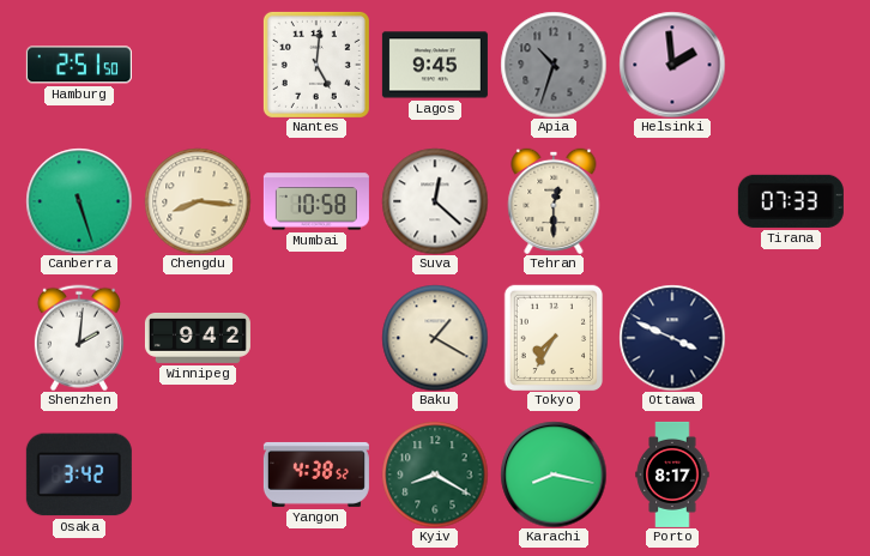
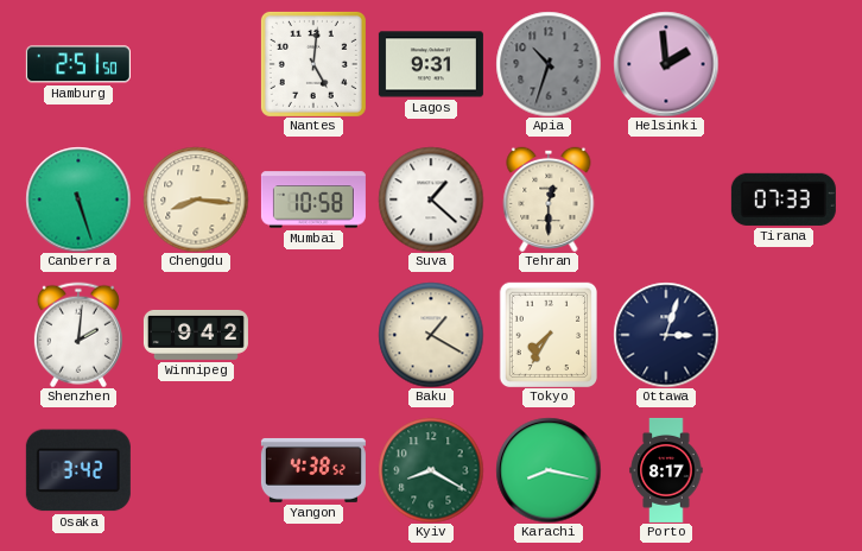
Lagos: 9:45 -> 9:31
Suva: 12:22 -> 1:22
Ottawa: 3:49 -> 3:03
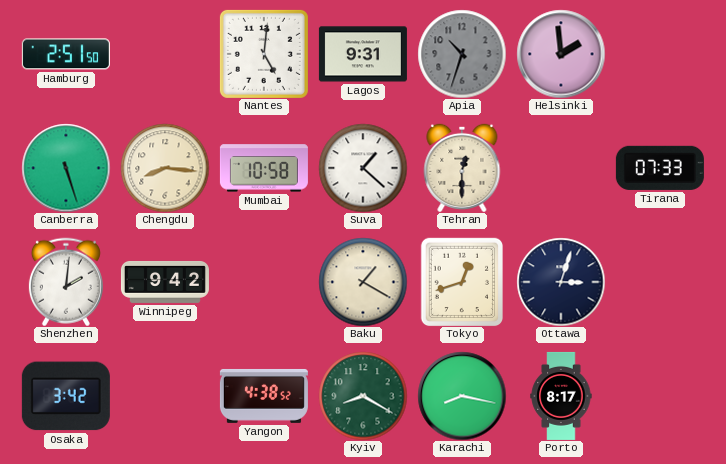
Tokyo: 7:35 -> 12:42
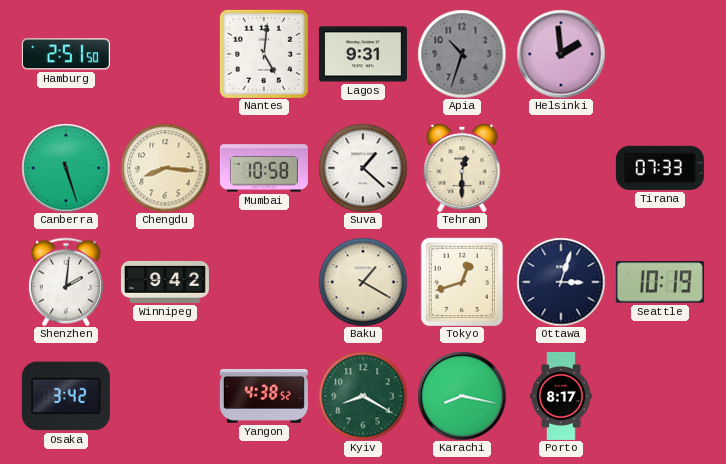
Seattle: none -> 10:19
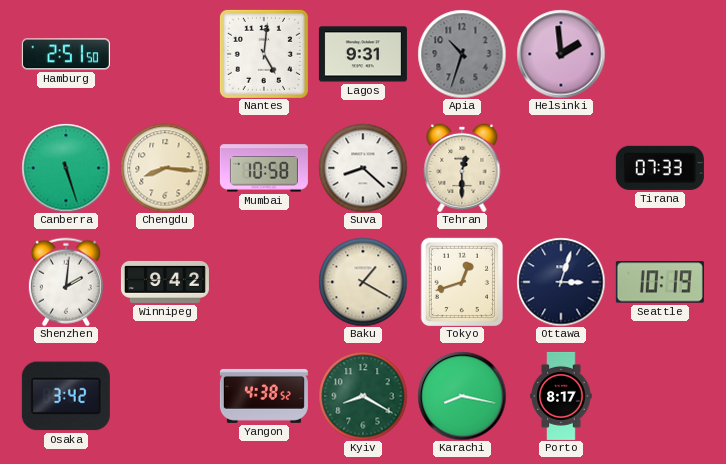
Suva: 1:22 -> 8:22
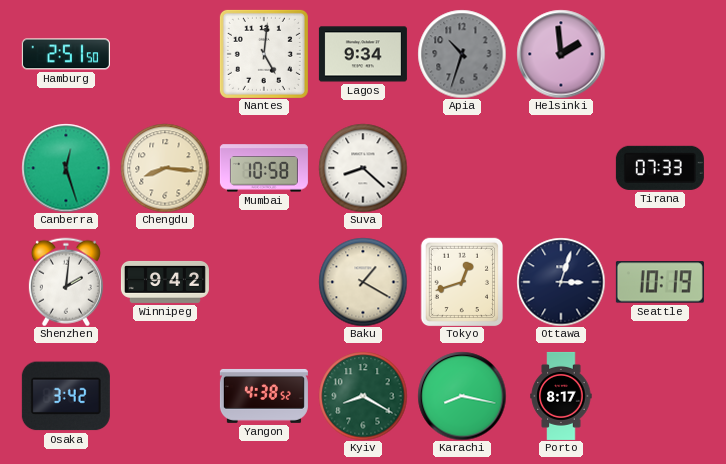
Lagos: 9:31 -> 9:34
Canberra: 5:27 -> 12:27
Tehran: 12:30 -> none
